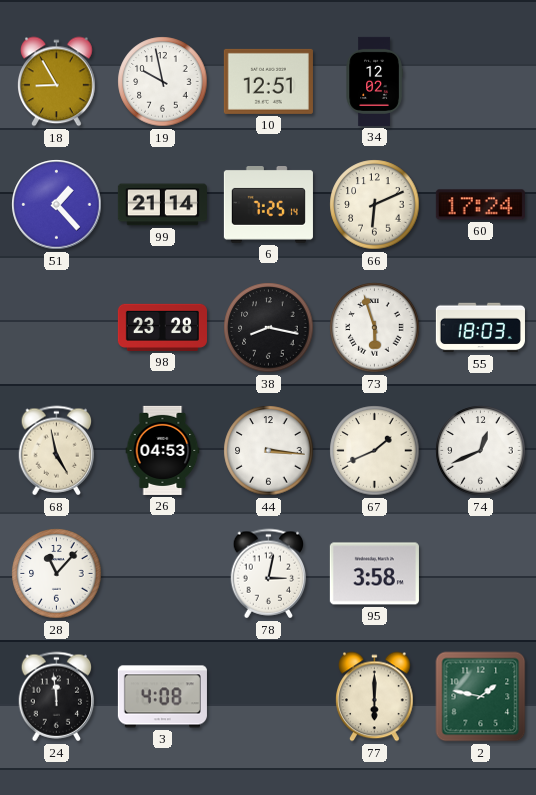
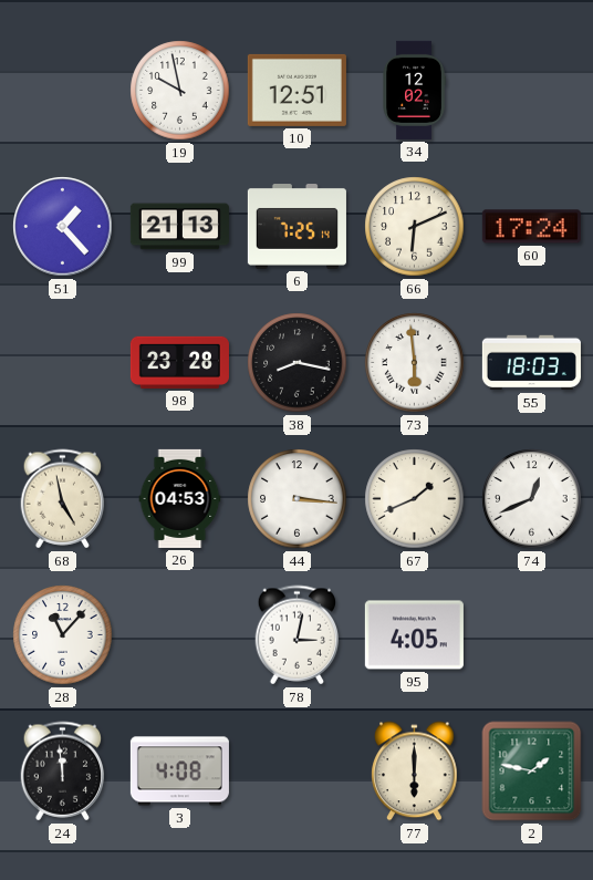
18: 8:55 -> none
99: 21:14 -> 21:13
73: 5:57 -> 5:59
95: 3:58 -> 4:05
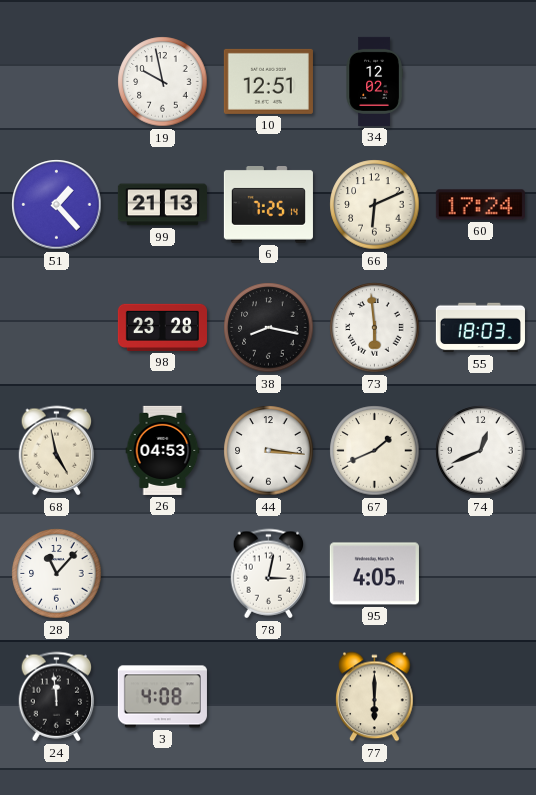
2: 1:47 -> none
